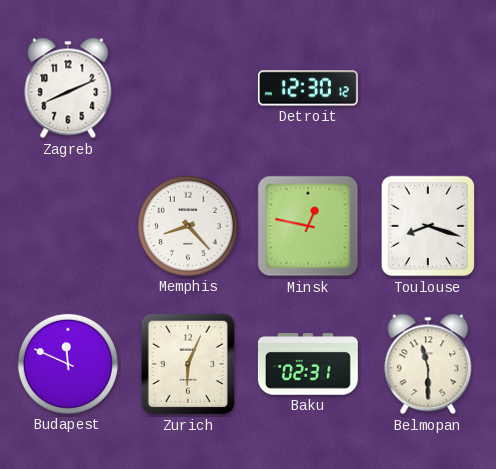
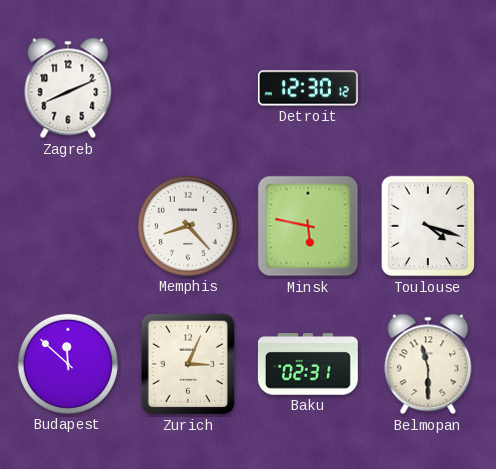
Minsk: 12:47 -> 5:47
Toulouse: 8:18 -> 4:18
Budapest: 11:49 -> 11:52
Zurich: 6:04 -> 3:04
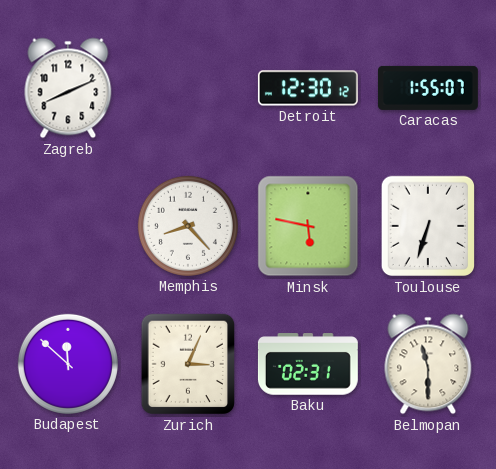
Caracas: none -> 1:55
Toulouse: 4:18 -> 6:33
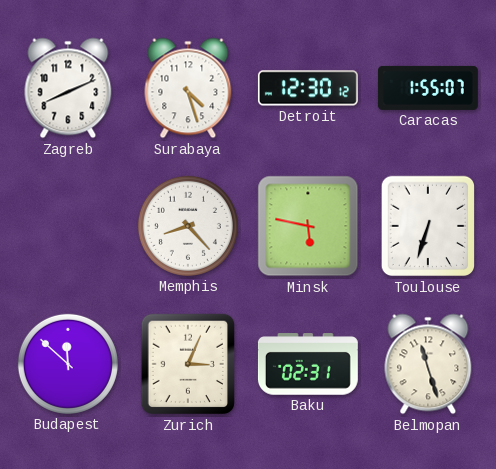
Surabaya: none -> 4:27
Belmopan: 11:30 -> 11:27
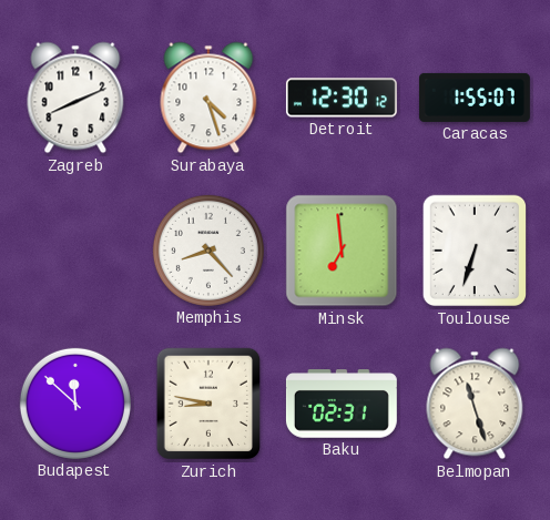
Minsk: 5:47 -> 6:59
Zurich: 3:04 -> 8:47
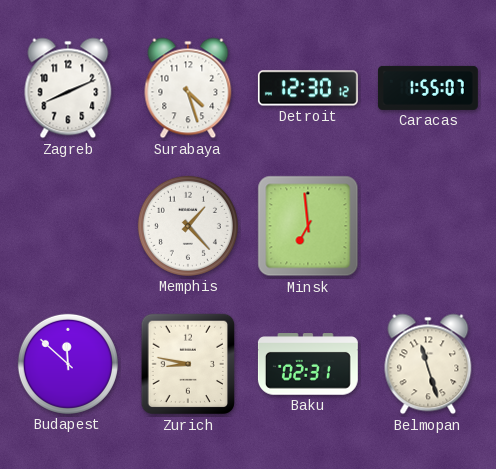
Memphis: 8:23 -> 1:23
Toulouse: 6:33 -> none
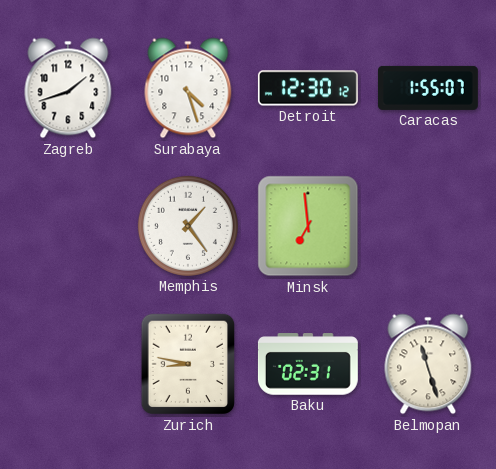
Zagreb: 8:11 -> 1:42
Memphis: 1:23 -> 1:24
Budapest: 11:52 -> none
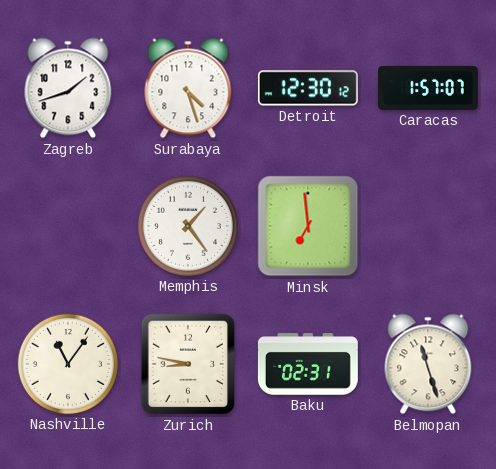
Caracas: 1:55 -> 1:57
Nashville: none -> 11:06
